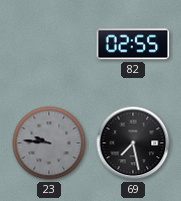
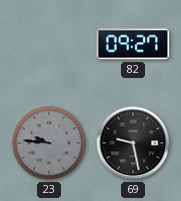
82: 02:55 -> 09:27
69: 7:28 -> 9:28
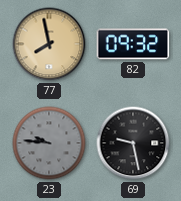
77: none -> 7:58
82: 09:27 -> 09:32
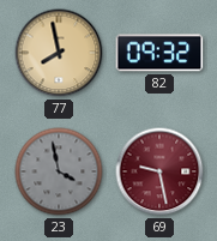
23: 9:46 -> 3:58
69 dial: black -> burgundy
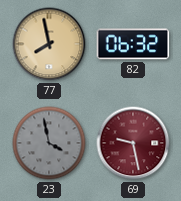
82: 09:32 -> 06:32
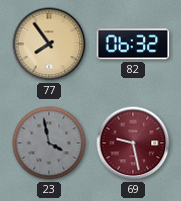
77: 7:58 -> 7:54
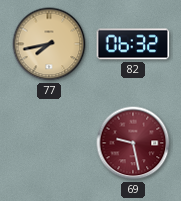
77: 7:54 -> 7:43
23: 3:58 -> none
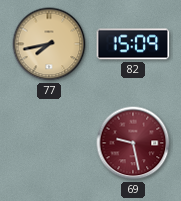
82: 06:32 -> 15:09
